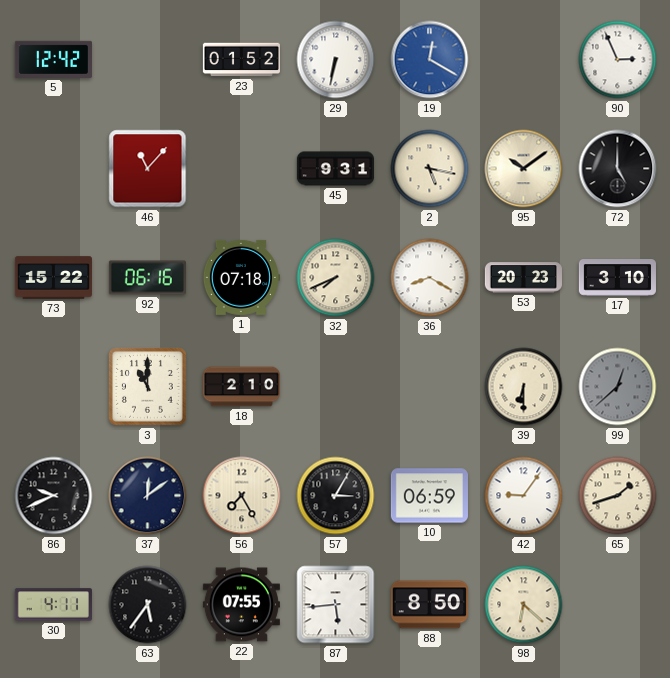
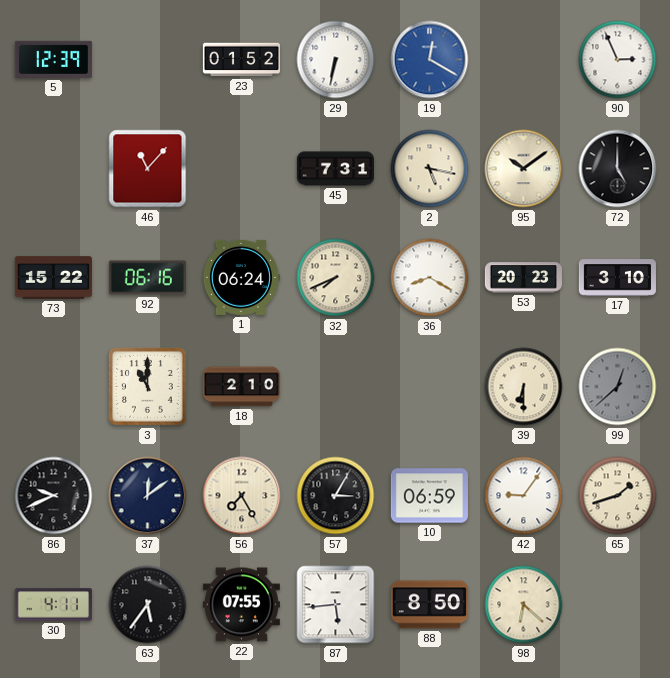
5: 12:42 -> 12:39
45: 9:31 -> 7:31
1: 07:18 -> 06:24
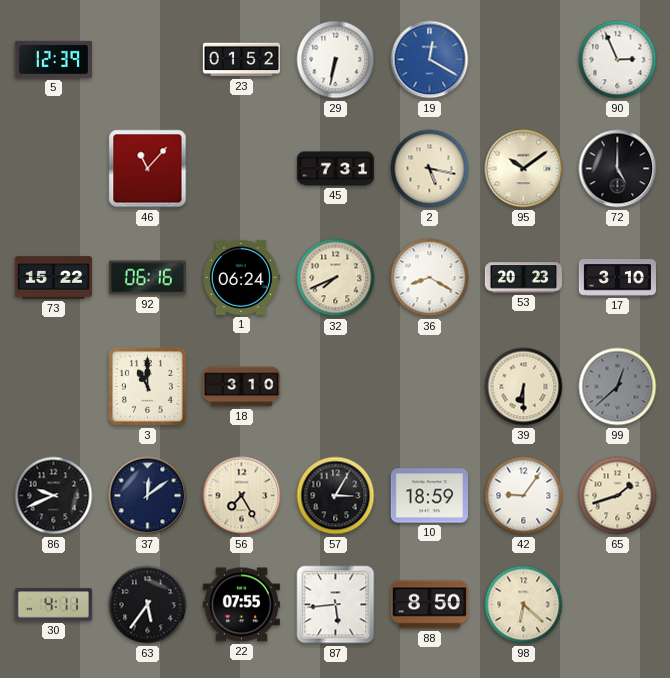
18: 2:10 -> 3:10
10: 06:59 -> 18:59
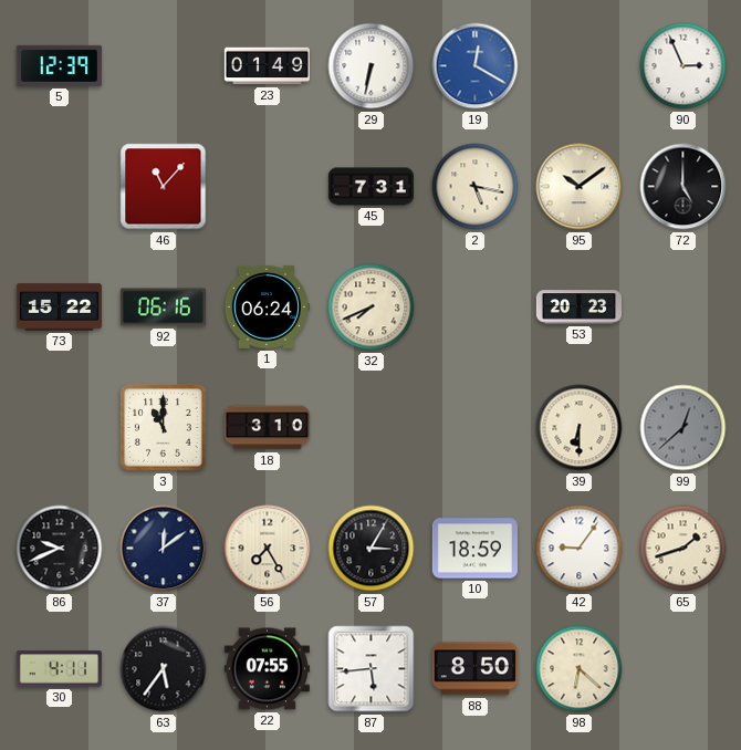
23: 01:52 -> 01:49
36: 8:20 -> none
17: 3:10 -> none
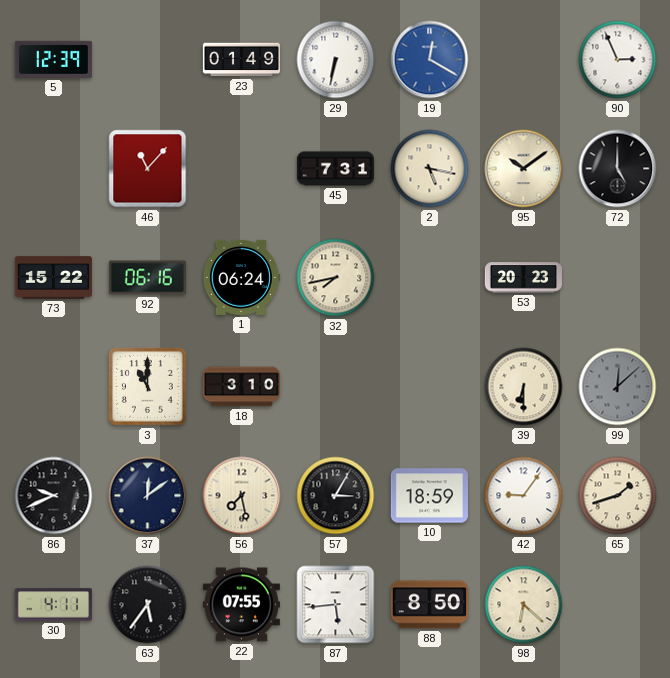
32: 7:41 -> 7:43
99: 12:38 -> 12:08
56: 7:25 -> 7:28
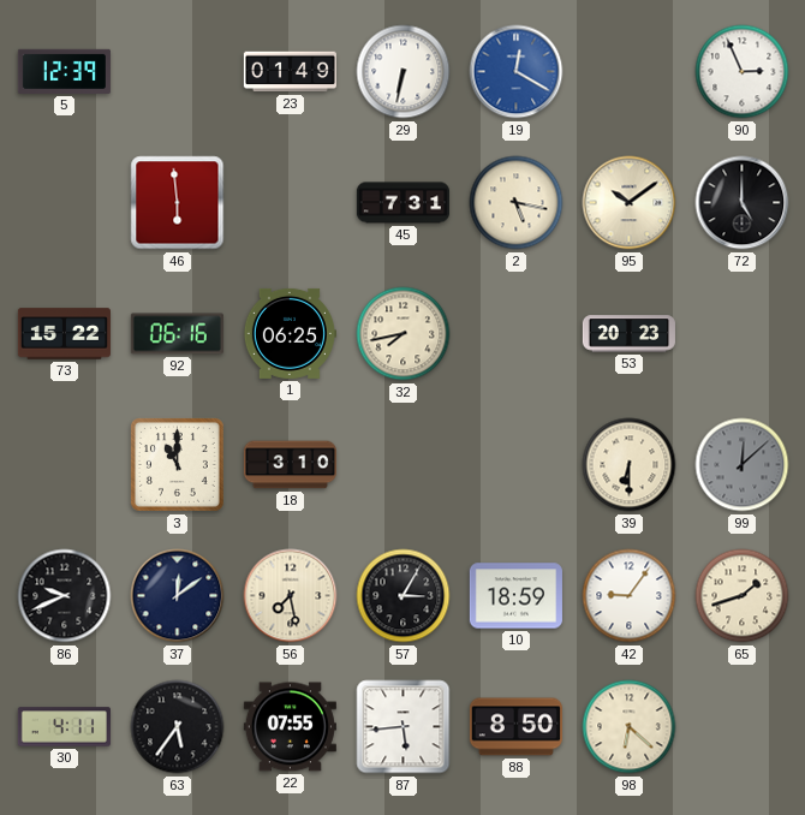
46: 11:07 -> 5:59
1: 06:24 -> 06:25
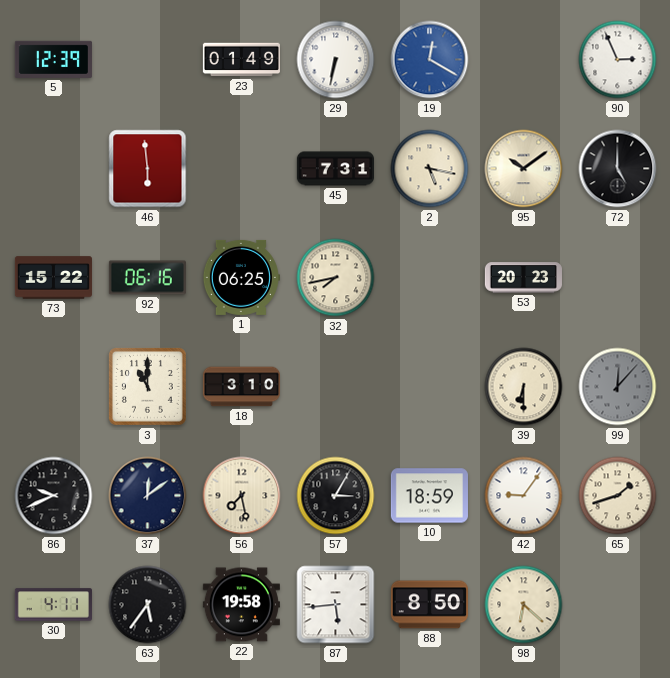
99: 12:08 -> 12:07
22: 07:55 -> 19:58
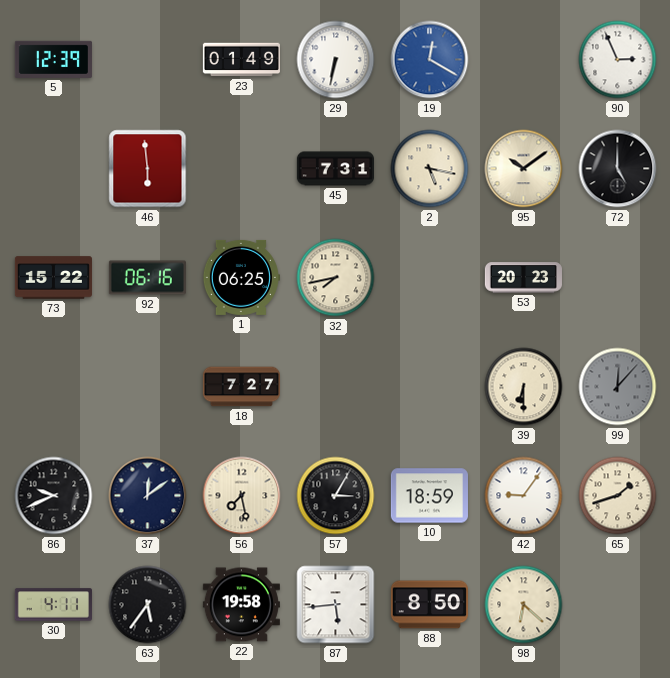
3: 11:00 -> none
18: 3:10 -> 7:27
